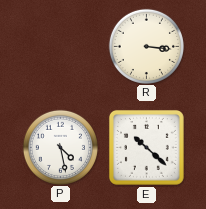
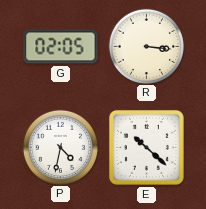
G: none -> 02:05
P: 4:28 -> 4:32
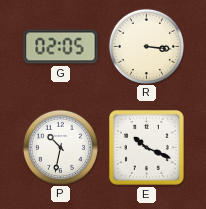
P: 4:32 -> 10:32
E: 10:22 -> 10:19
